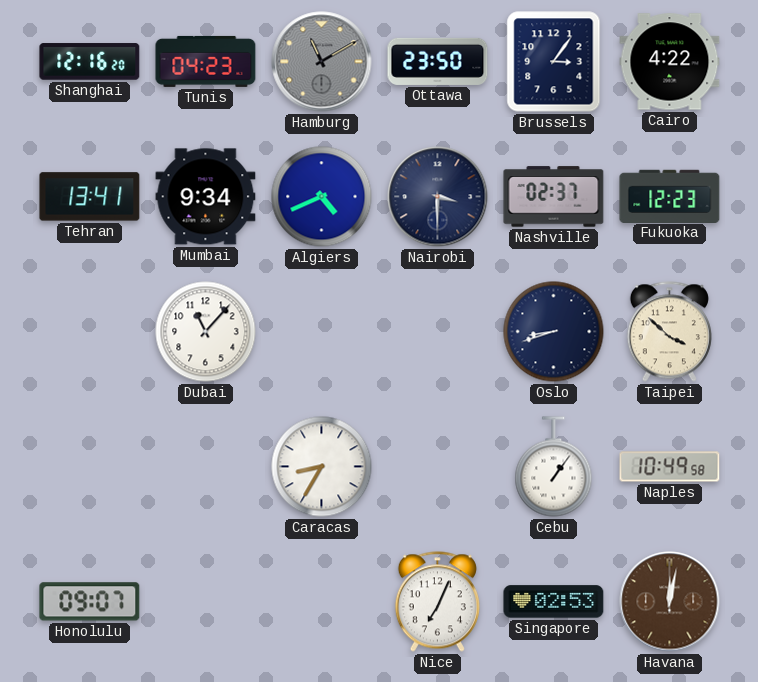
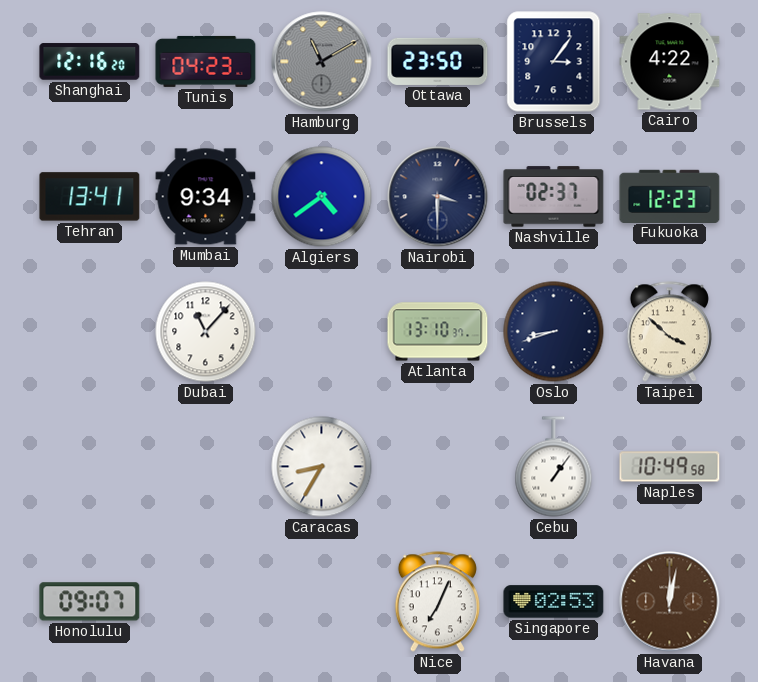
Algiers: 4:41 -> 4:39
Atlanta: none -> 13:10
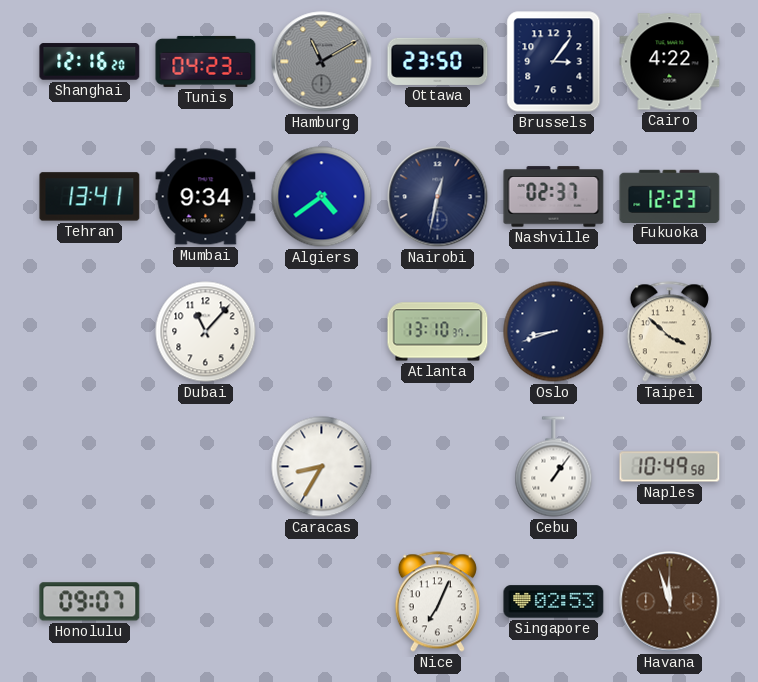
Nairobi: 3:30 -> 12:32
Havana: 12:02 -> 11:57
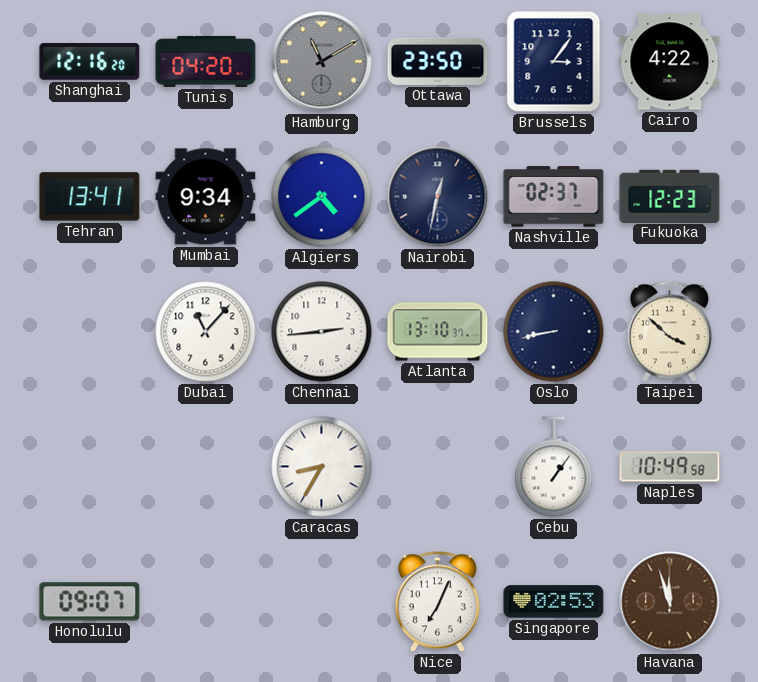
Tunis: 04:23 -> 04:20
Chennai: none -> 2:44
Oslo: 8:42 -> 8:43
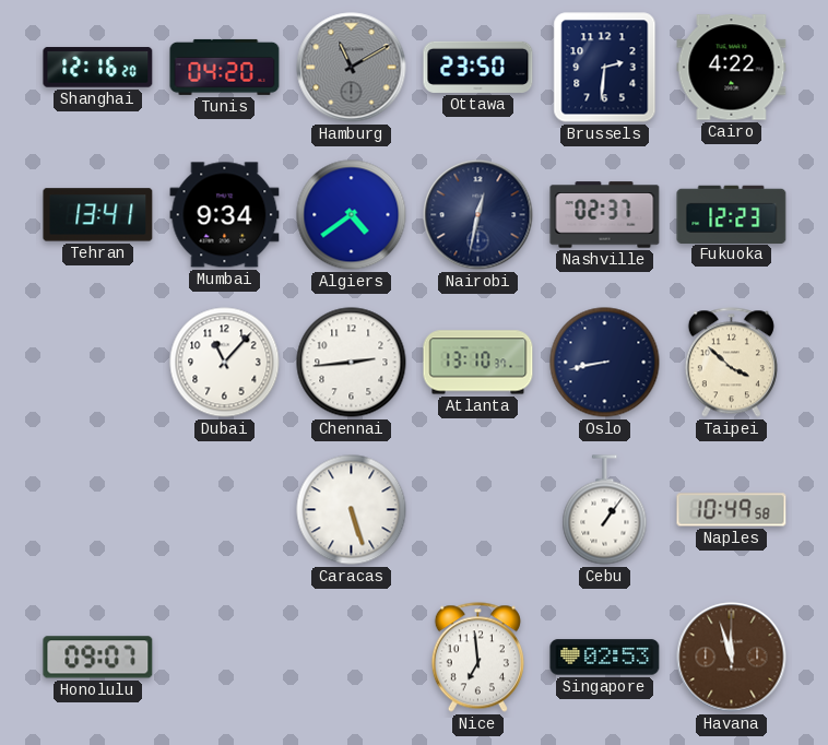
Brussels: 3:06 -> 2:31
Caracas: 8:35 -> 5:27
Nice: 7:04 -> 6:59
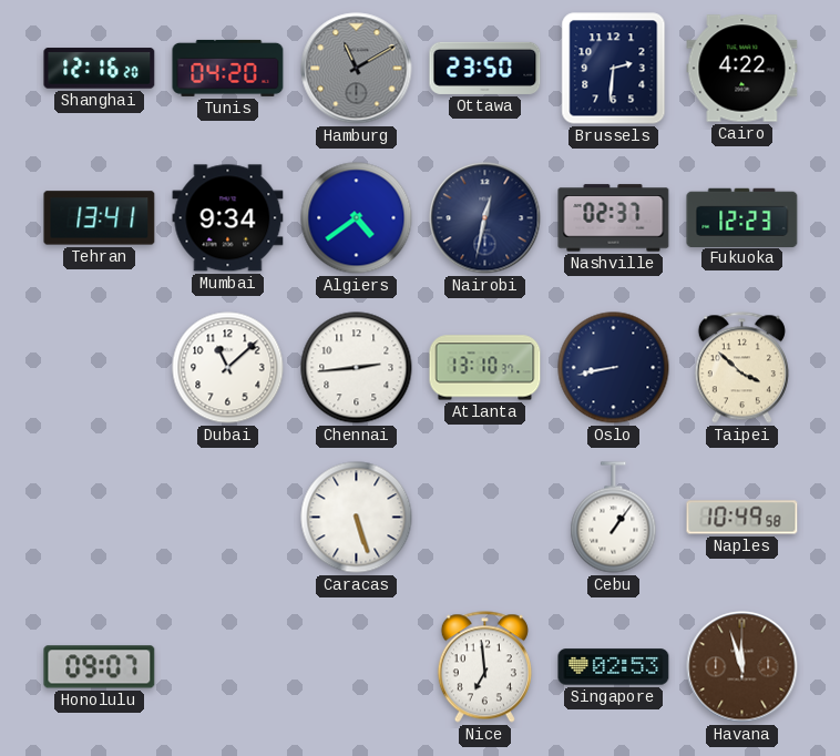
Dubai: 11:07 -> 11:08
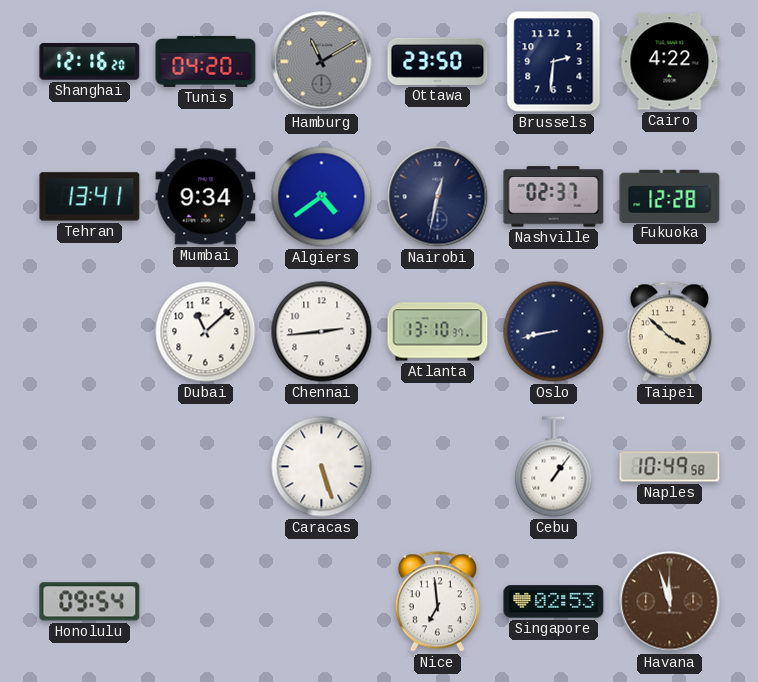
Fukuoka: 12:23 -> 12:28
Honolulu: 09:07 -> 09:54
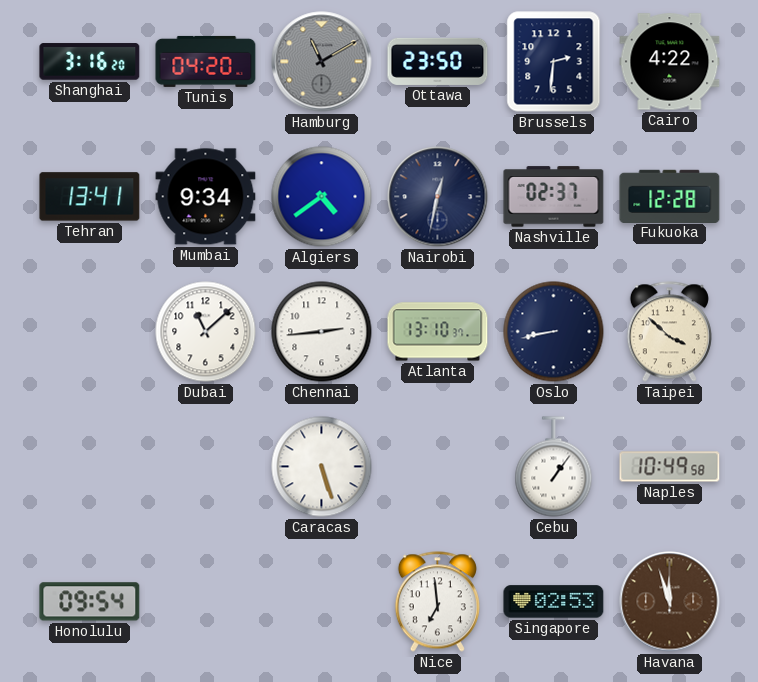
Shanghai: 12:16 -> 3:16
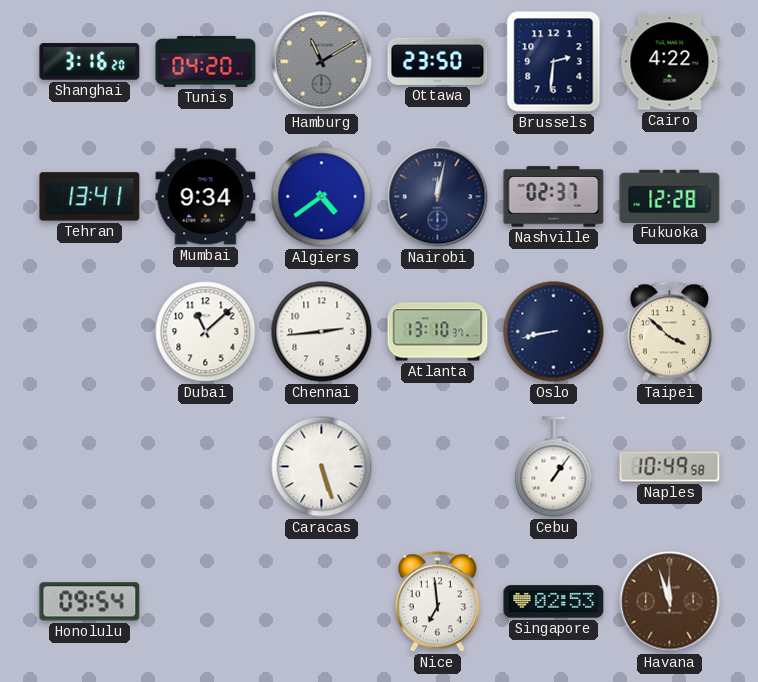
Nairobi: 12:32 -> 12:02
